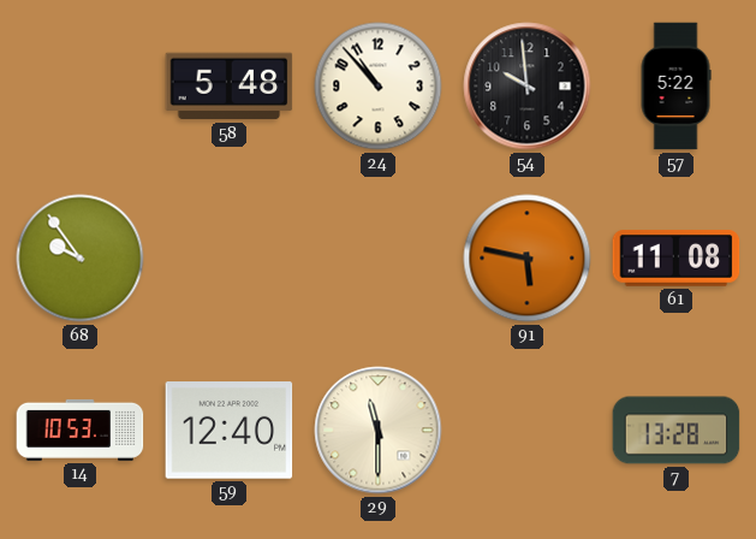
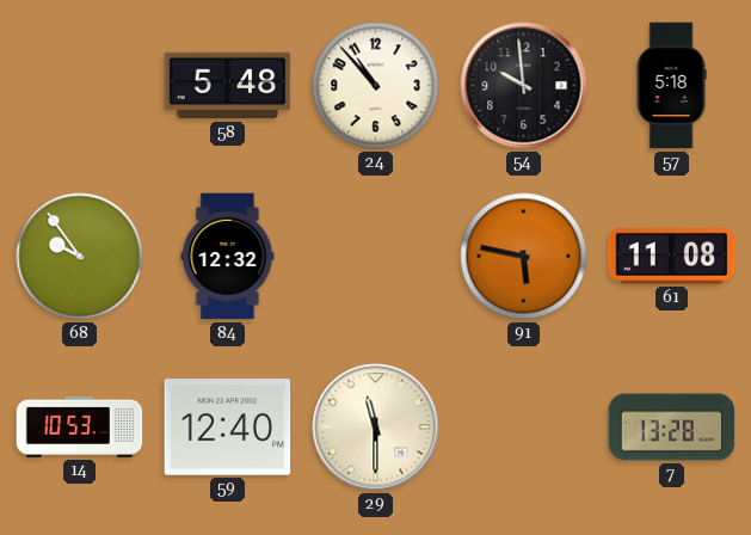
57: 5:22 -> 5:18
84: none -> 12:32
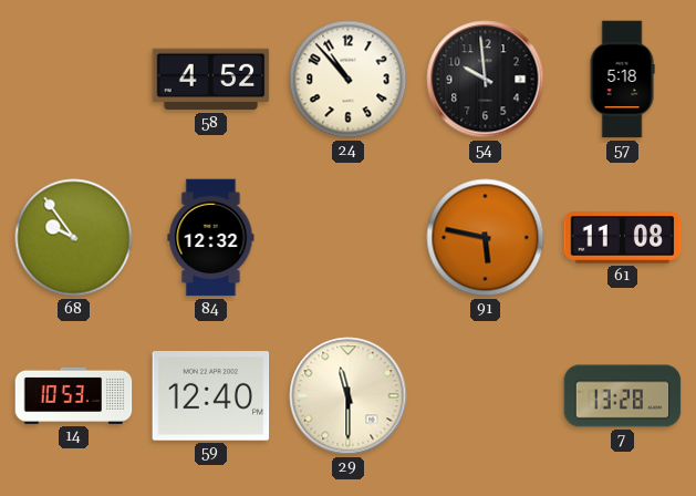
58: 5:48 -> 4:52
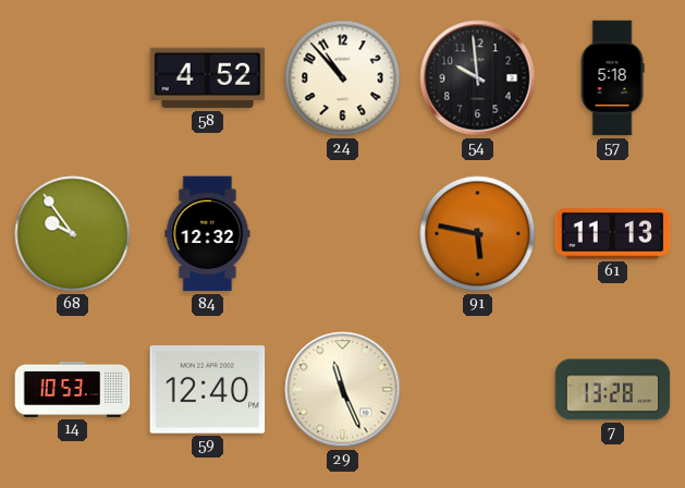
61: 11:08 -> 11:13
29: 11:30 -> 11:26
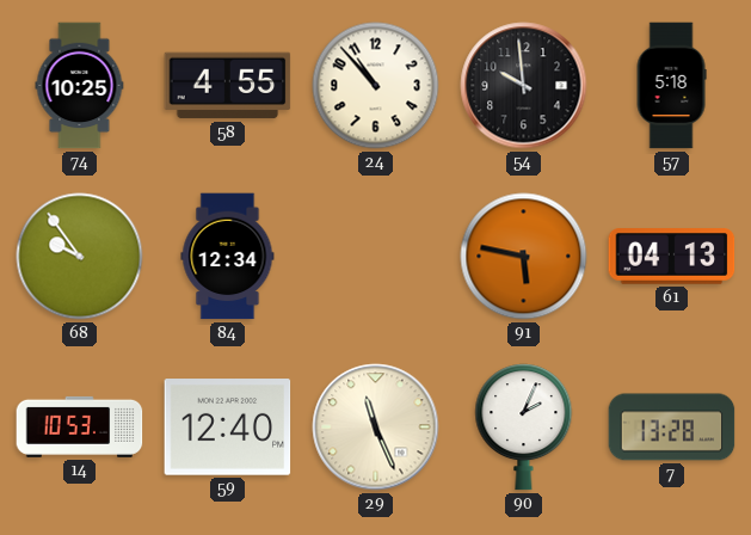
74: none -> 10:25
58: 4:52 -> 4:55
84: 12:32 -> 12:34
61: 11:13 -> 04:13
90: none -> 2:04
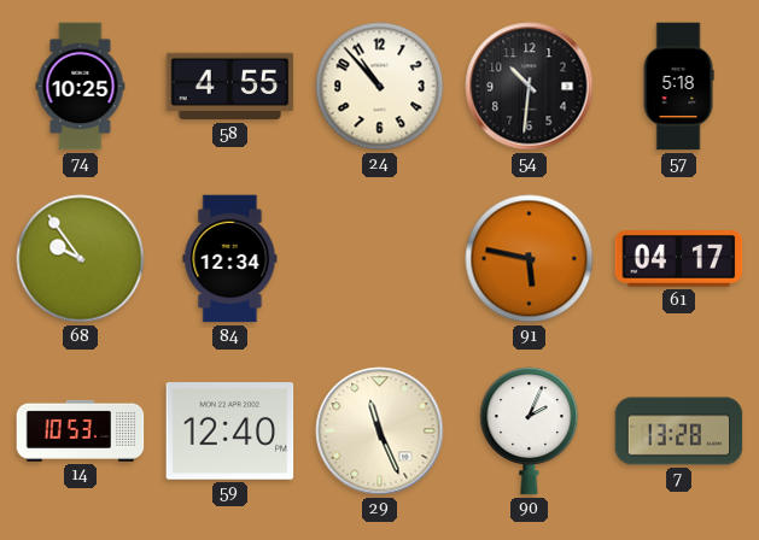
54: 9:59 -> 10:31
61: 04:13 -> 04:17
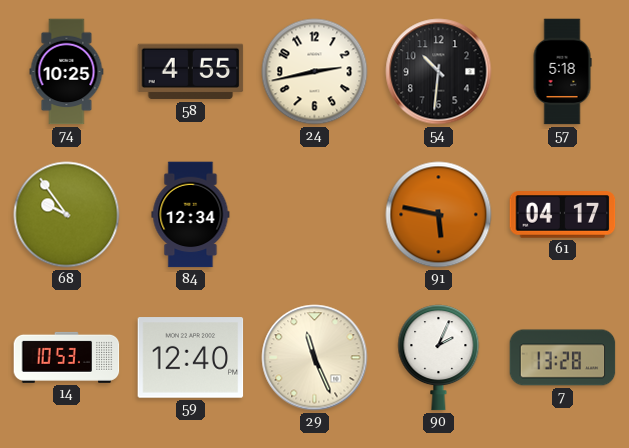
24: 10:53 -> 2:43
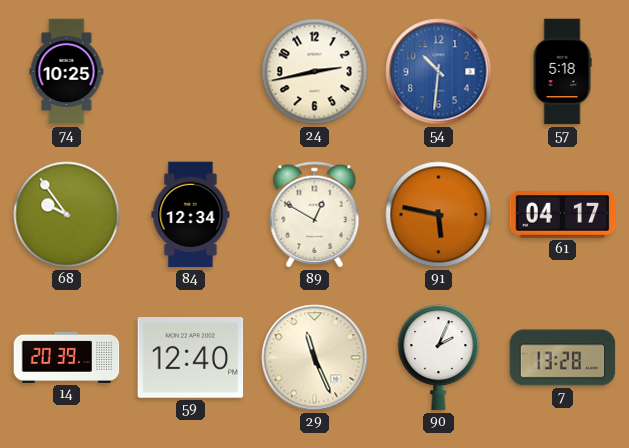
58: 4:55 -> none
54 dial: black -> blue
89: none -> 12:50
14: 10:53 -> 20:39
